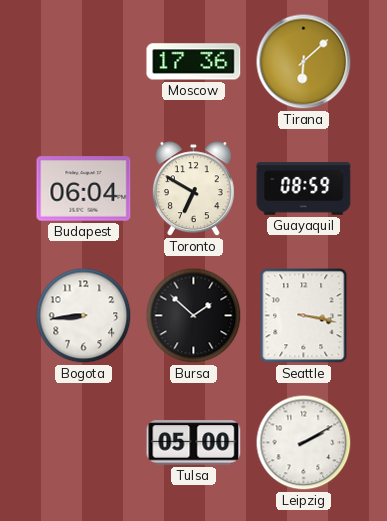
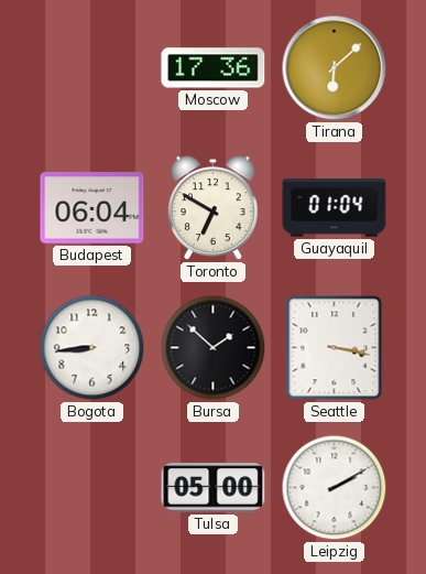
Guayaquil: 08:59 -> 01:04
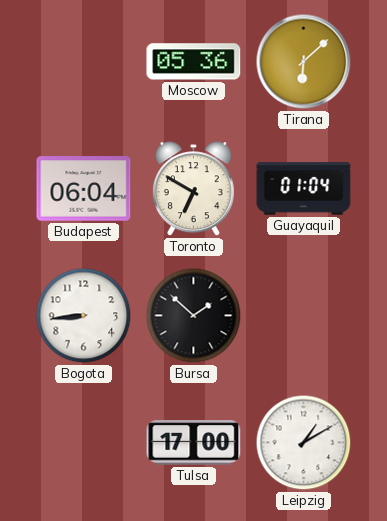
Moscow: 17:36 -> 05:36
Seattle: 3:17 -> none
Tulsa: 05:00 -> 17:00
Leipzig: 2:10 -> 1:10
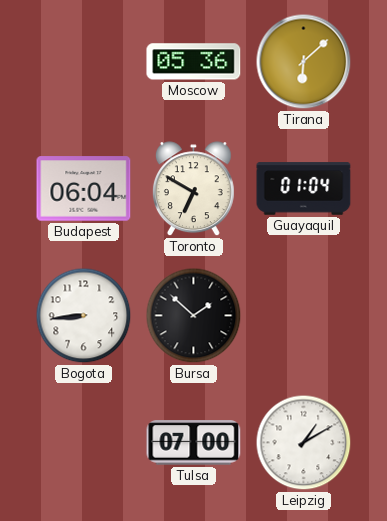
Tulsa: 17:00 -> 07:00
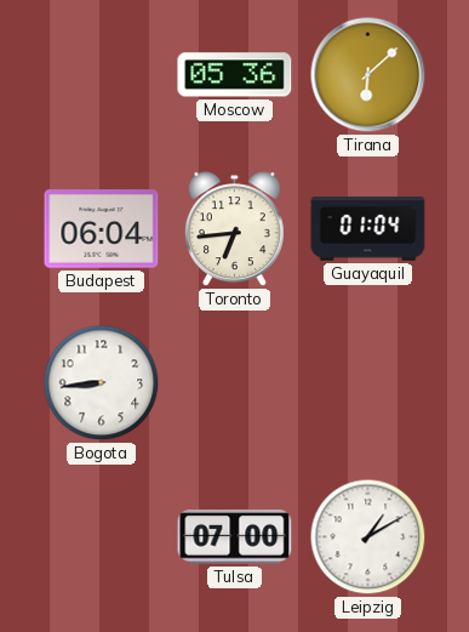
Toronto: 6:50 -> 6:44
Bursa: 1:52 -> none
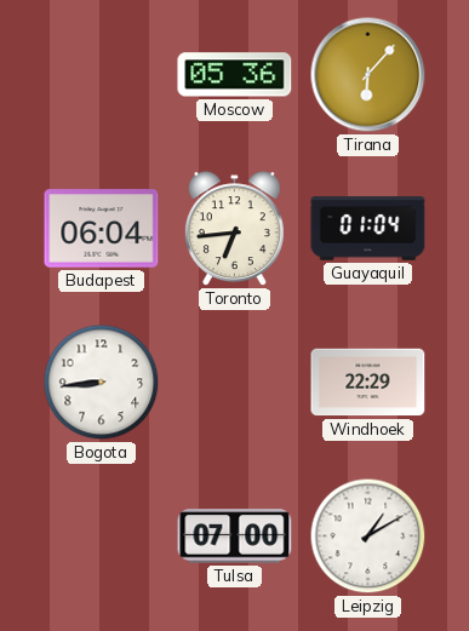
Tirana: 6:08 -> 6:07
Windhoek: none -> 22:29
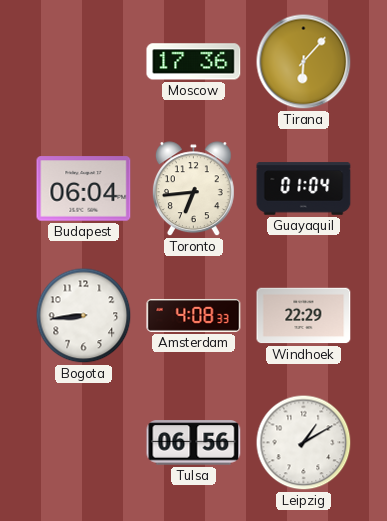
Moscow: 05:36 -> 17:36
Amsterdam: none -> 4:08
Tulsa: 07:00 -> 06:56
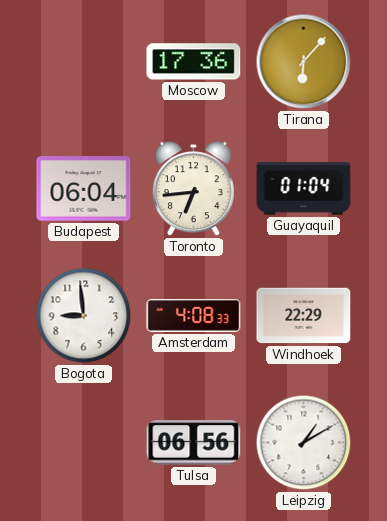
Bogota: 8:44 -> 8:59
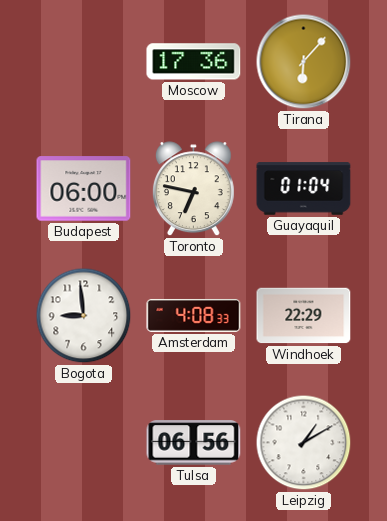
Budapest: 06:04 -> 06:00
Toronto: 6:44 -> 6:47
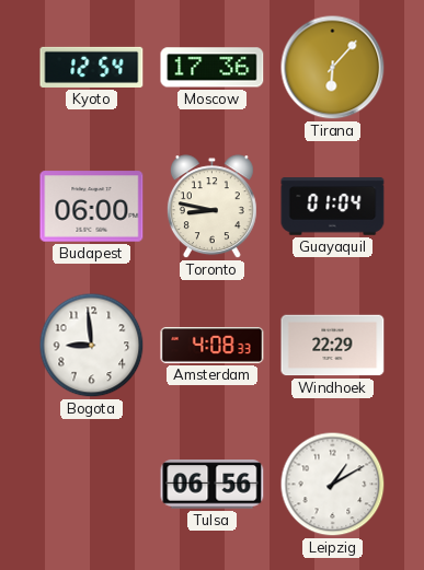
Kyoto: none -> 12:54
Toronto: 6:47 -> 8:47
